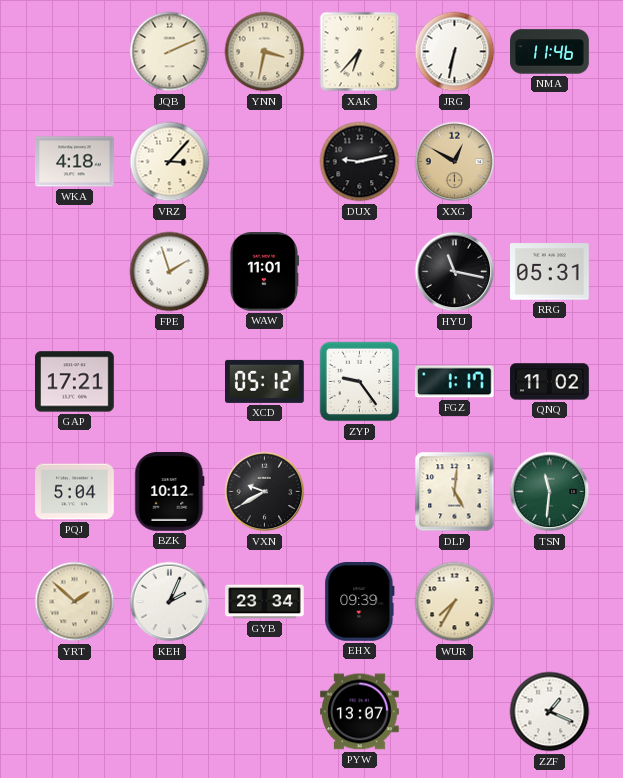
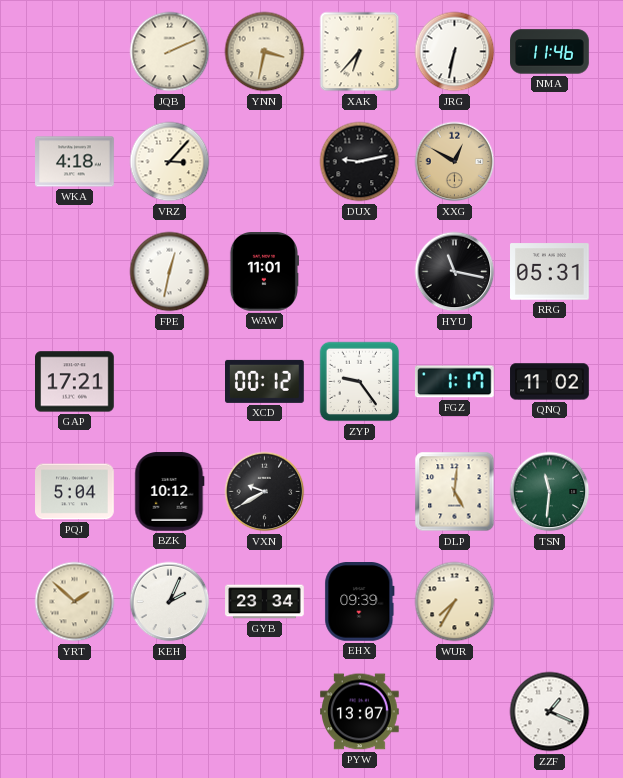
FPE: 1:57 -> 12:32
XCD: 05:12 -> 00:12
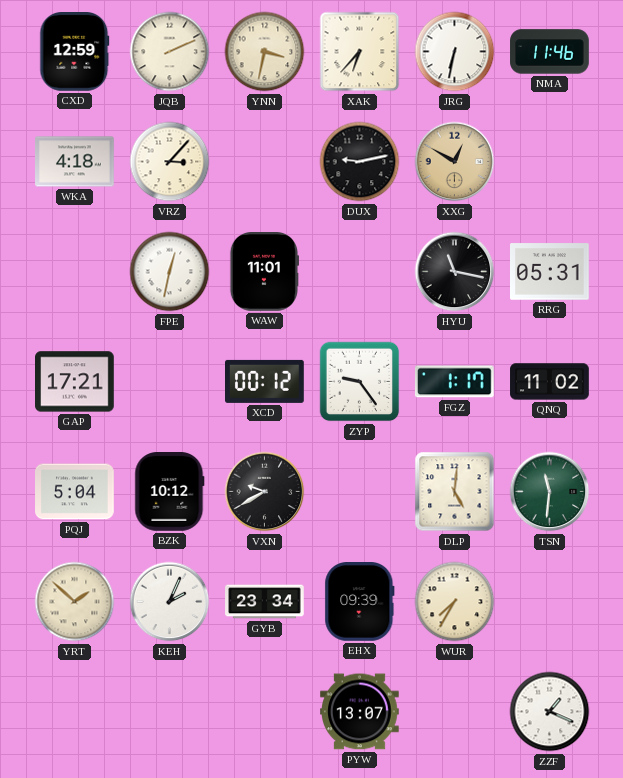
CXD: none -> 12:59
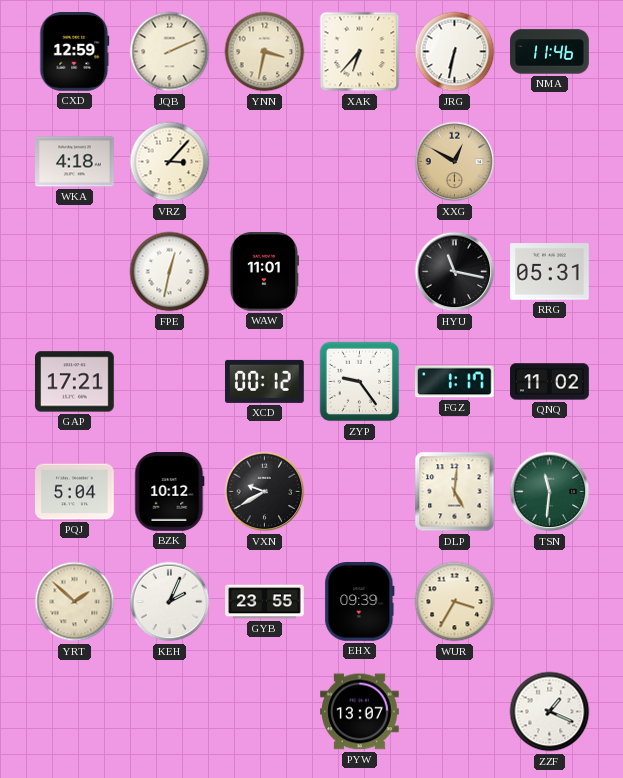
DUX: 9:13 -> none
GYB: 23:34 -> 23:55
WUR: 7:35 -> 3:35
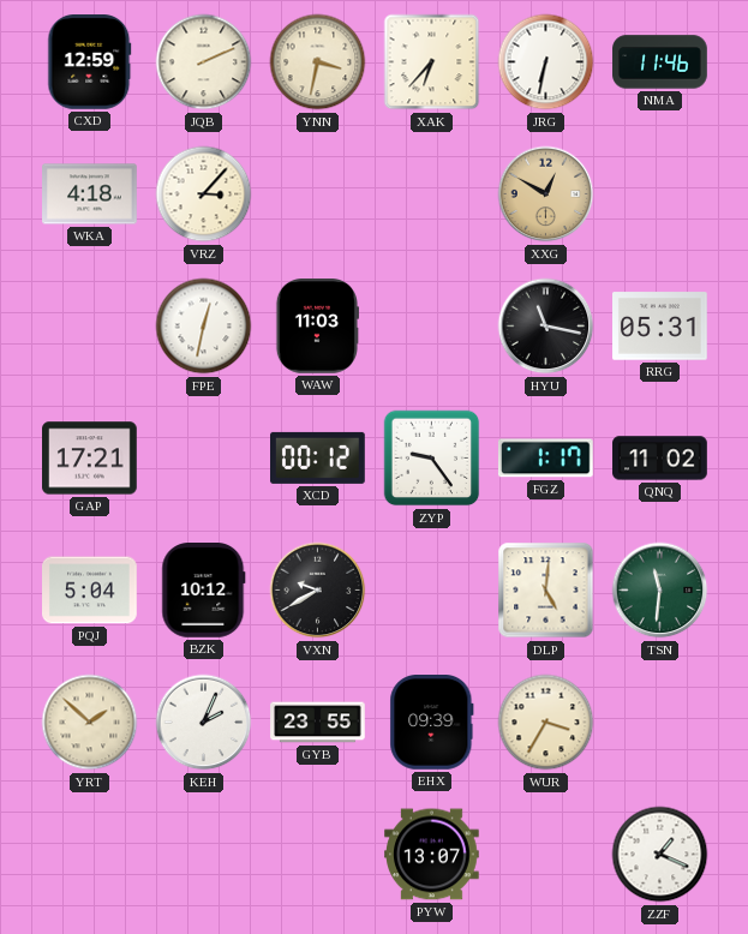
WAW: 11:01 -> 11:03
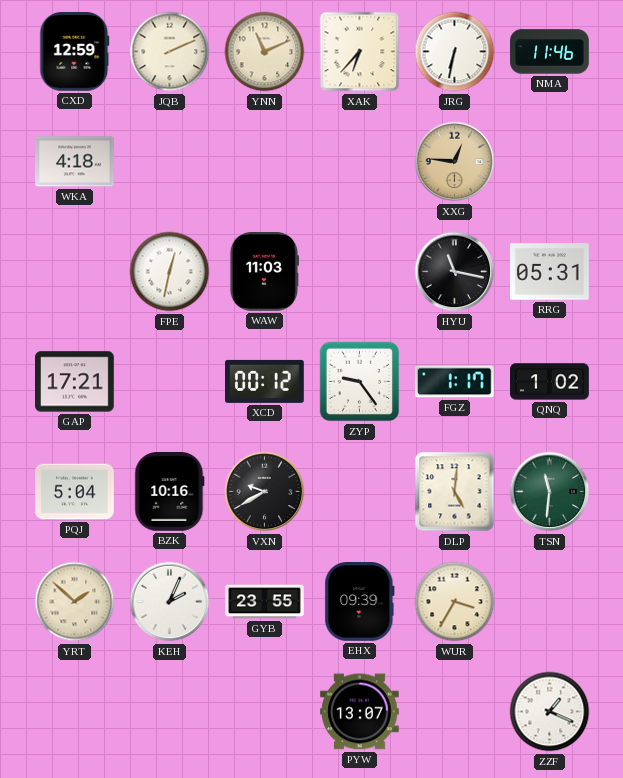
YNN: 3:32 -> 11:11
VRZ: 3:07 -> none
XXG: 12:50 -> 12:46
QNQ: 11:02 -> 1:02
BZK: 10:12 -> 10:16
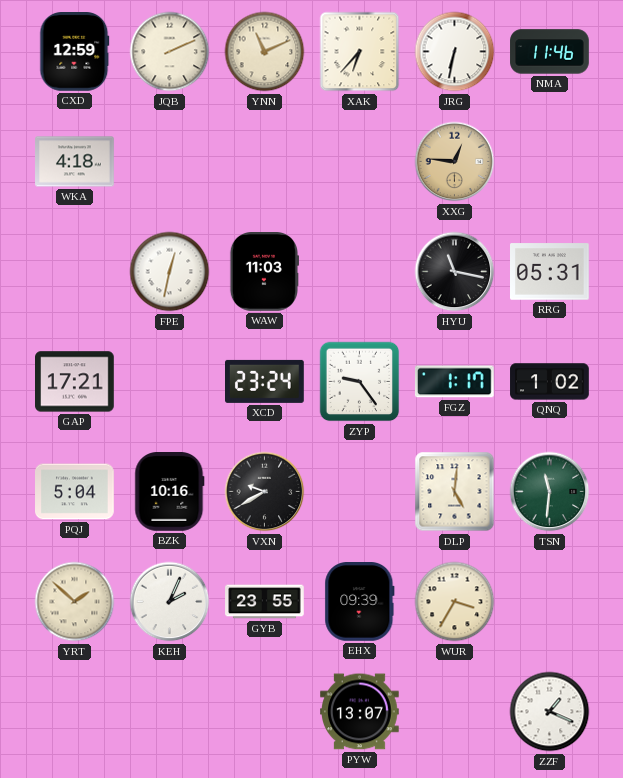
XCD: 00:12 -> 23:24
